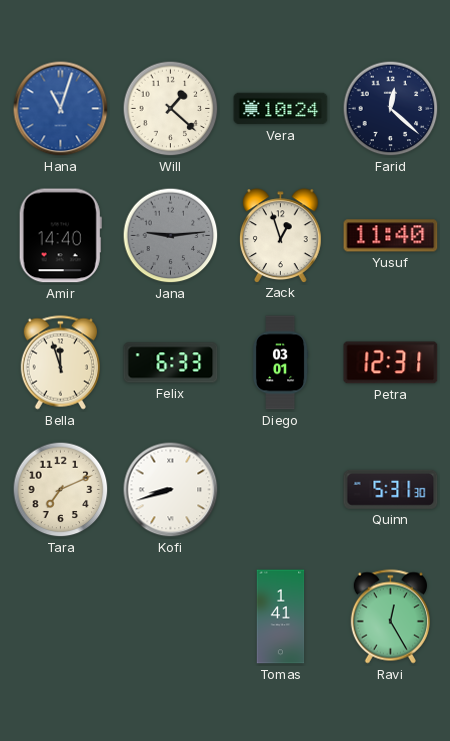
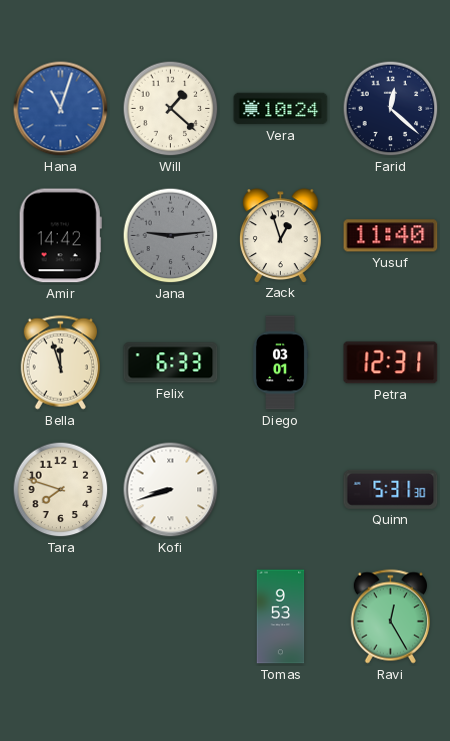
Amir: 14:40 -> 14:42
Tara: 7:11 -> 7:48
Tomas: 1:41 -> 9:53
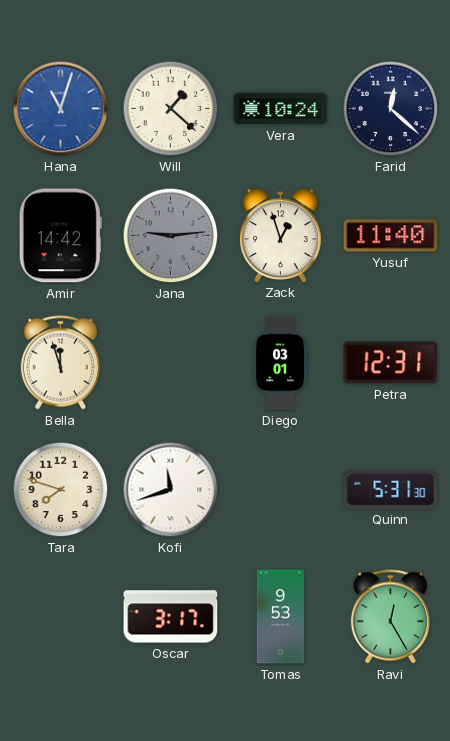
Felix: 6:33 -> none
Kofi: 8:42 -> 11:42
Oscar: none -> 3:17
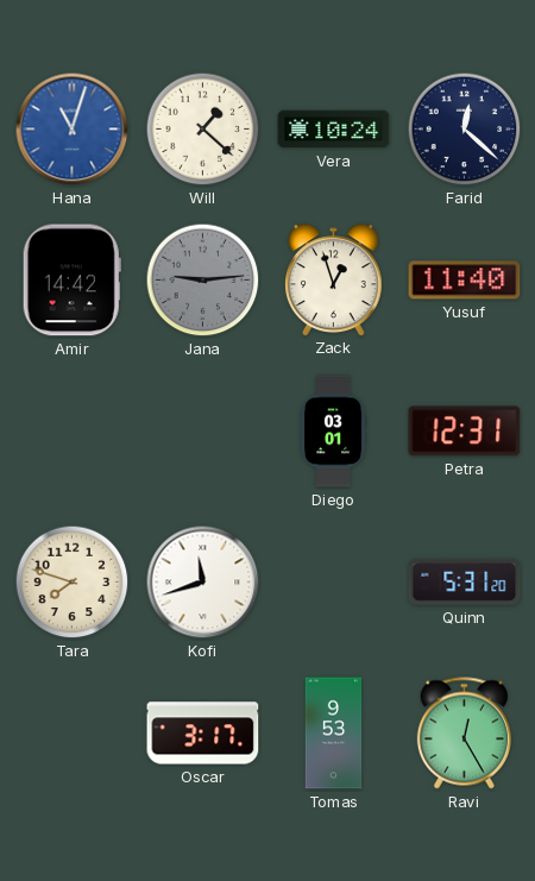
Bella: 11:57 -> none
Quinn: 5:31:30 -> 5:31:20
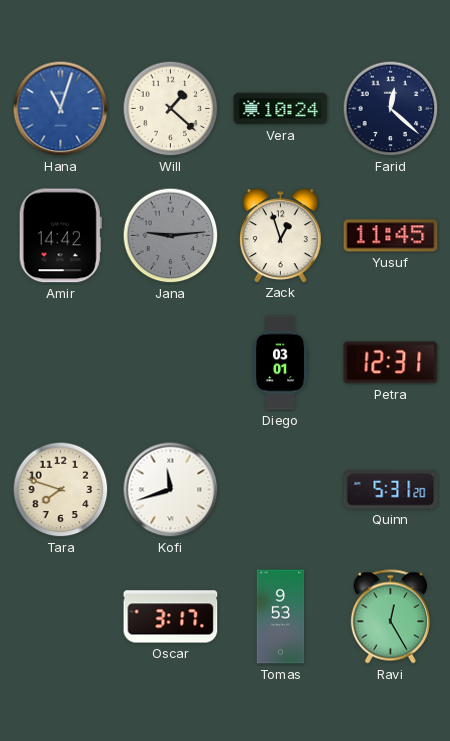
Yusuf: 11:40 -> 11:45
